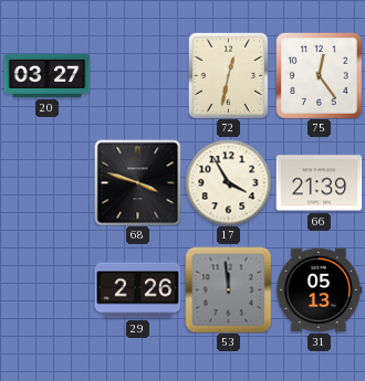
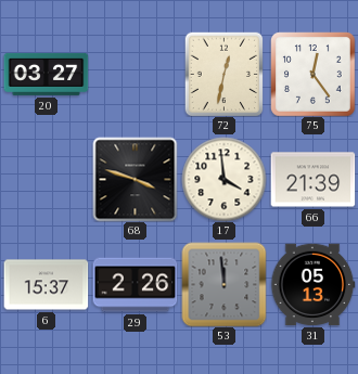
17: 3:55 -> 3:59
6: none -> 15:37
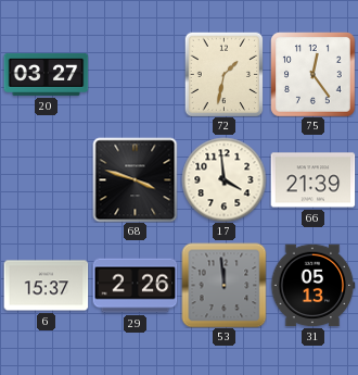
72: 12:32 -> 1:32
